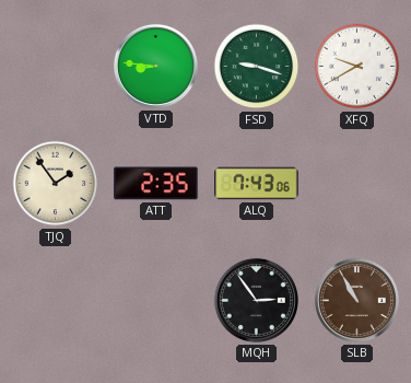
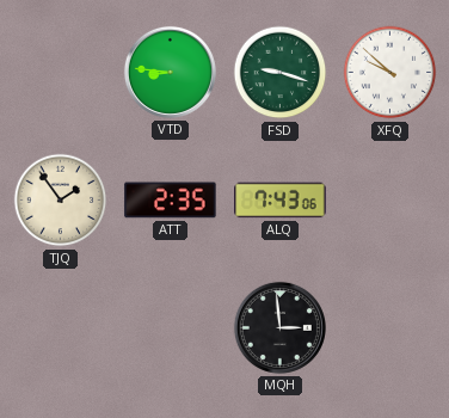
XFQ: 9:40 -> 9:52
MQH: 2:54 -> 2:59
SLB: 10:55 -> none
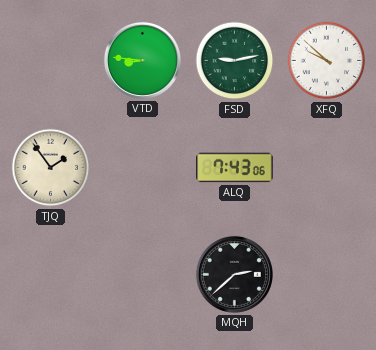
FSD: 9:18 -> 9:13
ATT: 2:35 -> none
MQH: 2:59 -> 2:38
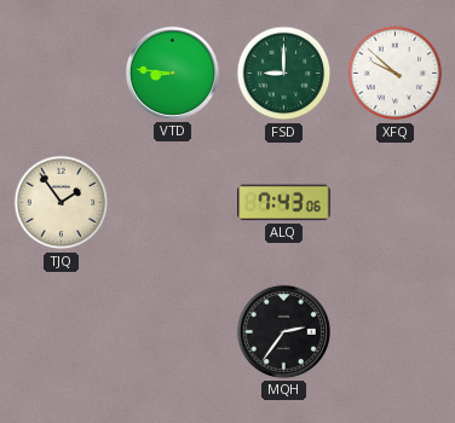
FSD: 9:13 -> 9:00
MQH: 2:38 -> 2:36
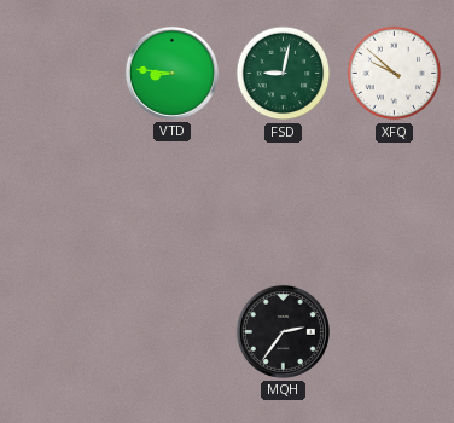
FSD: 9:00 -> 9:02
TJQ: 1:54 -> none
ALQ: 7:43 -> none
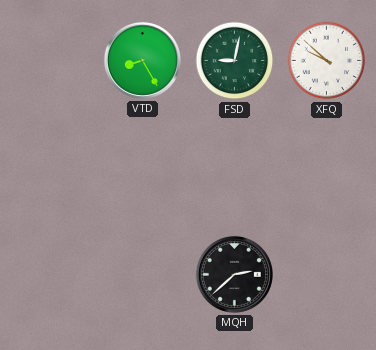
VTD: 8:46 -> 8:25
MQH: 2:36 -> 2:38
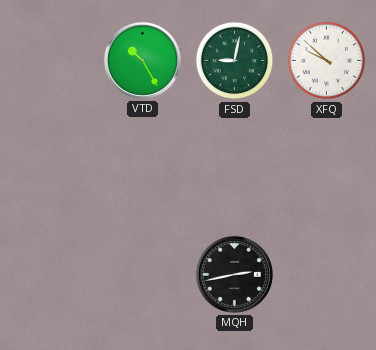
VTD: 8:25 -> 10:25
MQH: 2:38 -> 2:43
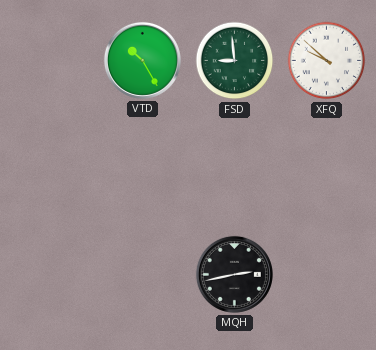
FSD: 9:02 -> 8:59
